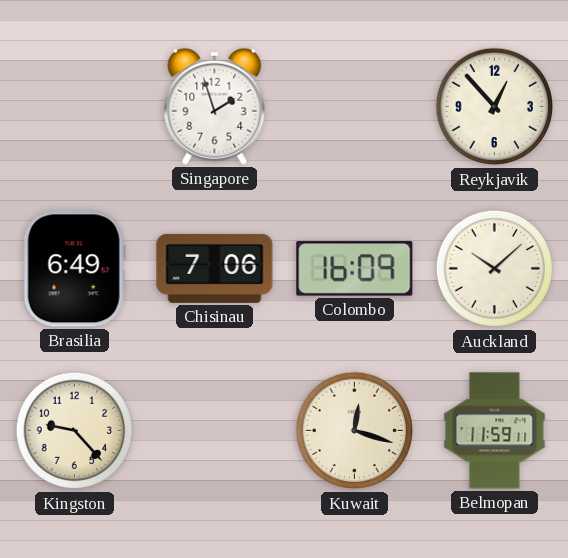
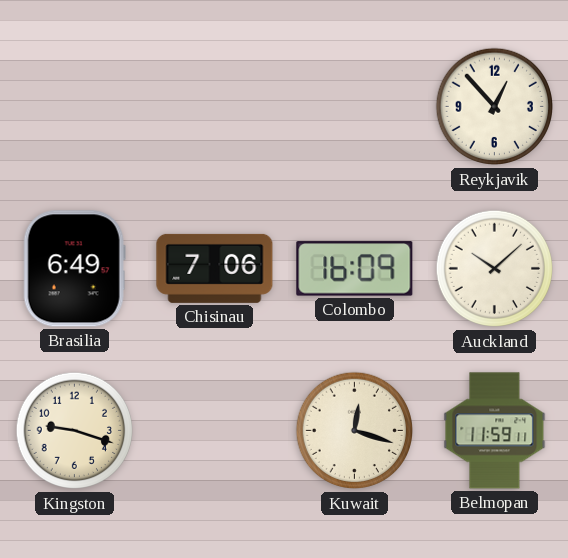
Singapore: 1:57 -> none
Kingston: 9:23 -> 9:18
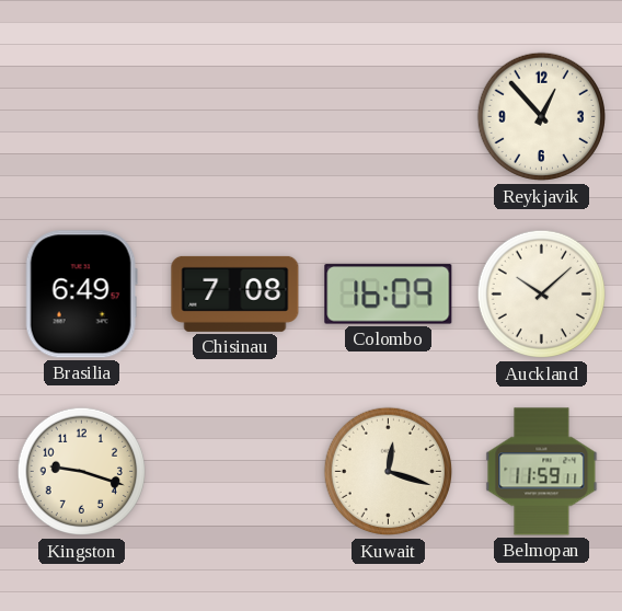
Chisinau: 7:06 -> 7:08
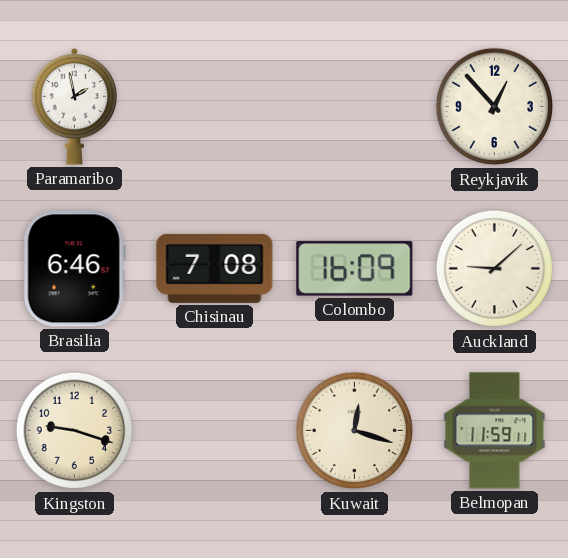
Paramaribo: none -> 1:58
Brasilia: 6:49 -> 6:46
Auckland: 10:08 -> 9:08
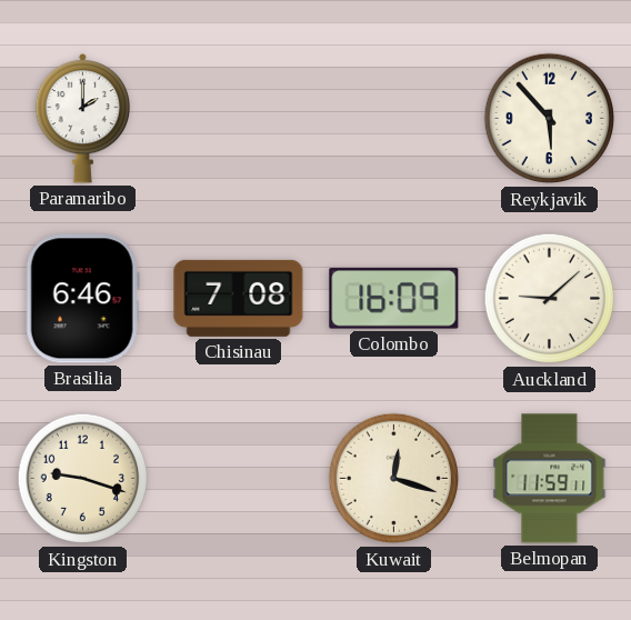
Paramaribo: 1:58 -> 2:00
Reykjavik: 12:53 -> 5:53
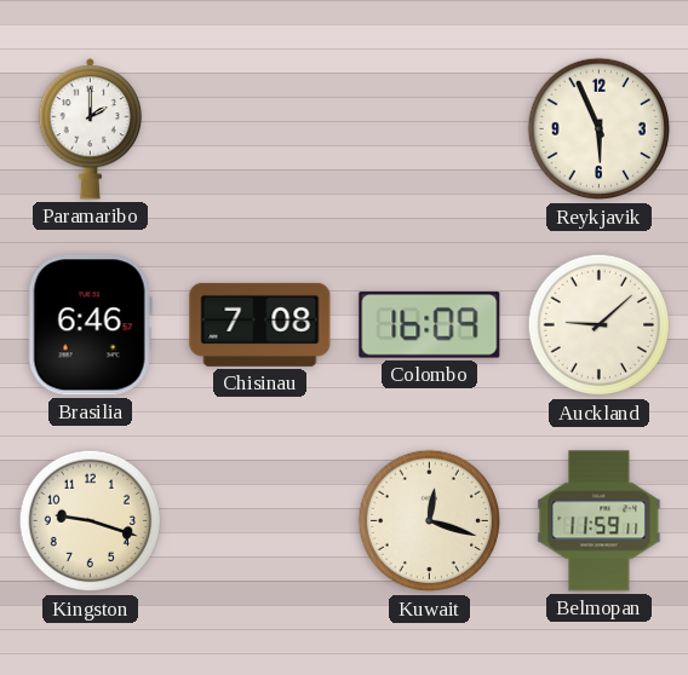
Reykjavik: 5:53 -> 5:56
